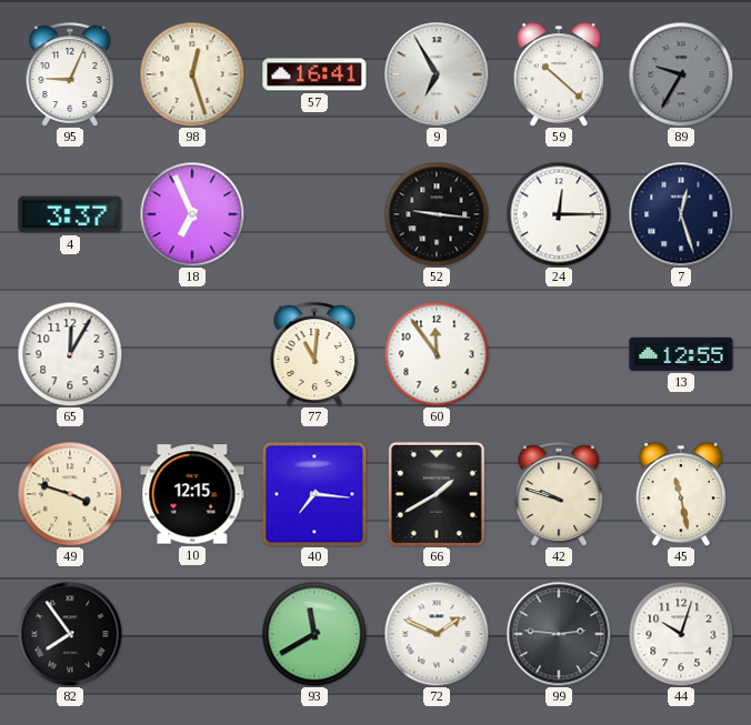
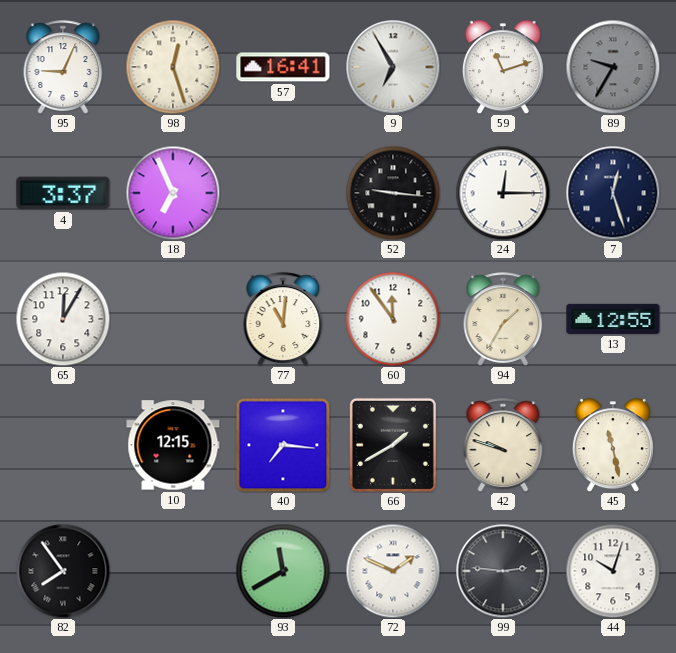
59: 10:22 -> 11:12
94: none -> 1:35
49: 3:48 -> none
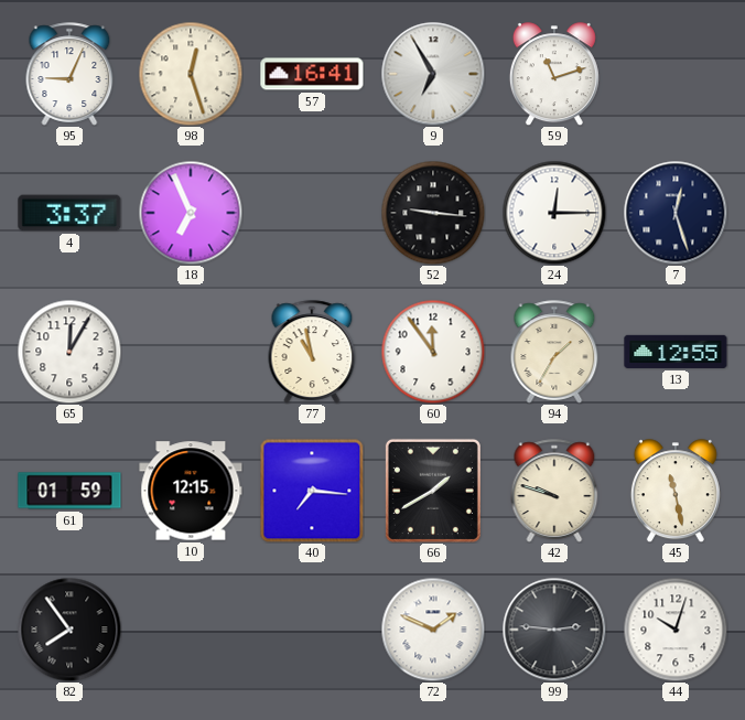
89: 9:35 -> none
77: 11:01 -> 10:58
61: none -> 01:59
93: 11:40 -> none
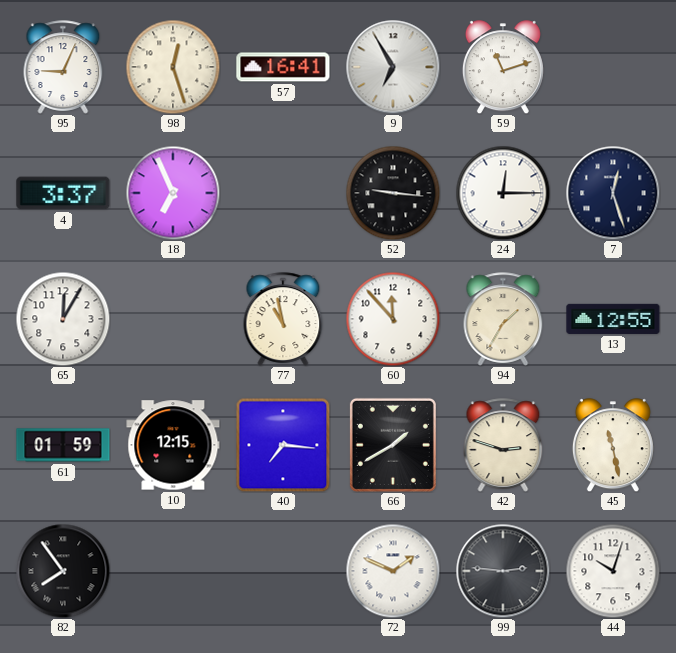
60: 11:54 -> 11:53
42: 9:48 -> 2:48
